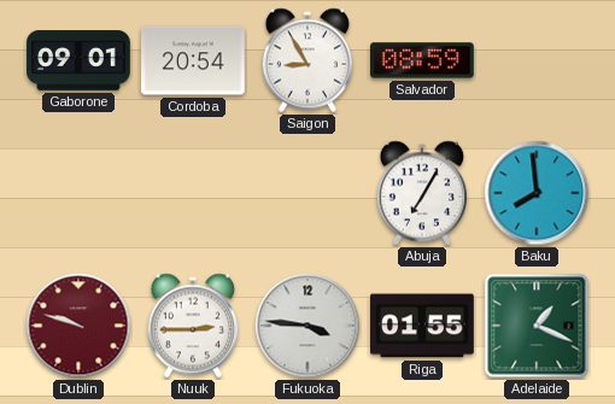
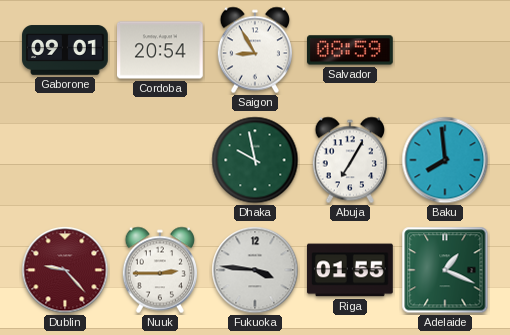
Dhaka: none -> 9:58
Dublin: 9:48 -> 9:23
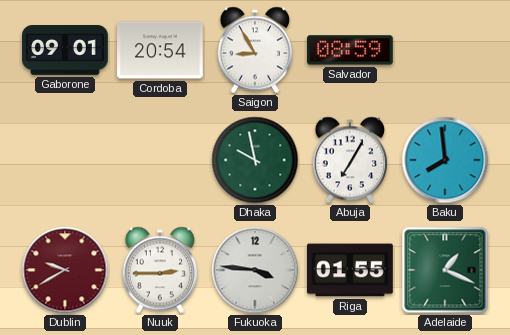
Dublin: 9:23 -> 9:40
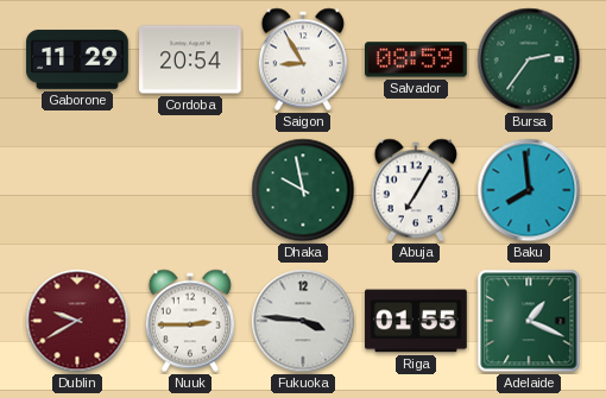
Gaborone: 09:01 -> 11:29
Bursa: none -> 2:36
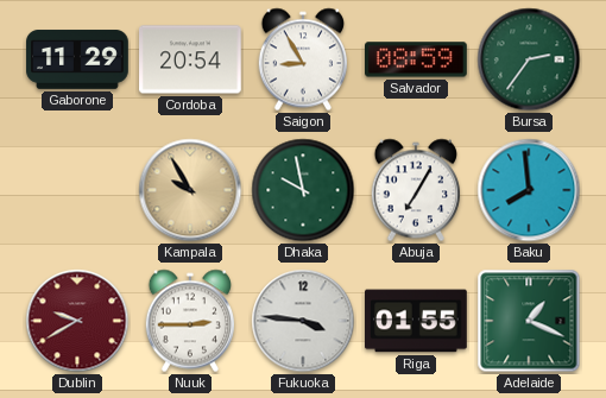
Kampala: none -> 9:55
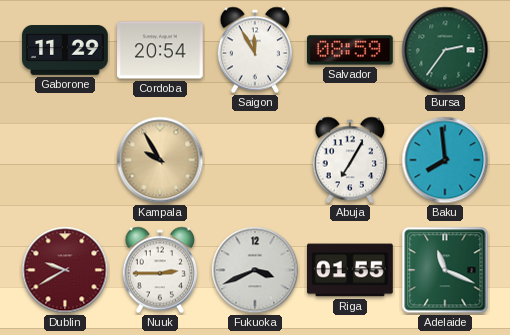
Saigon: 8:55 -> 11:55
Dhaka: 9:58 -> none
Fukuoka: 3:46 -> 3:41
Adelaide: 1:19 -> 11:19
